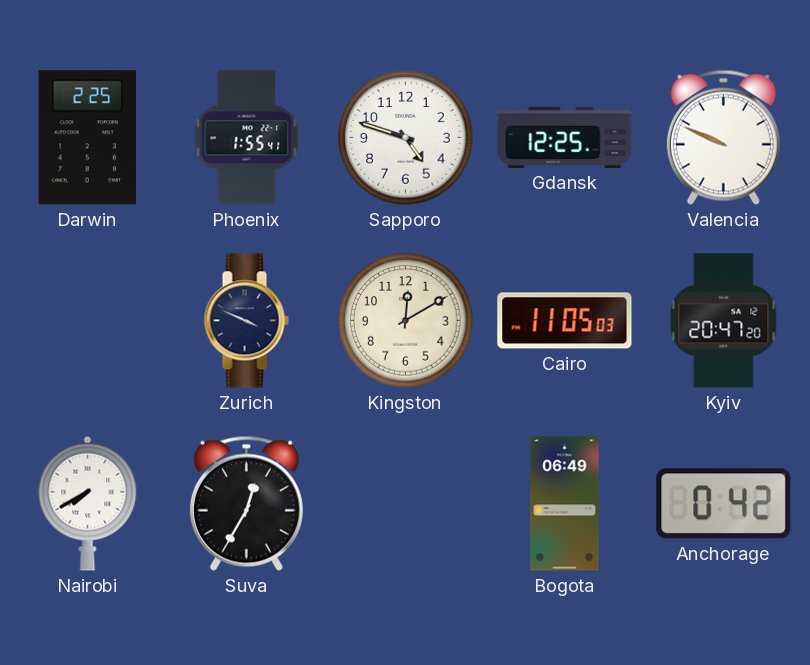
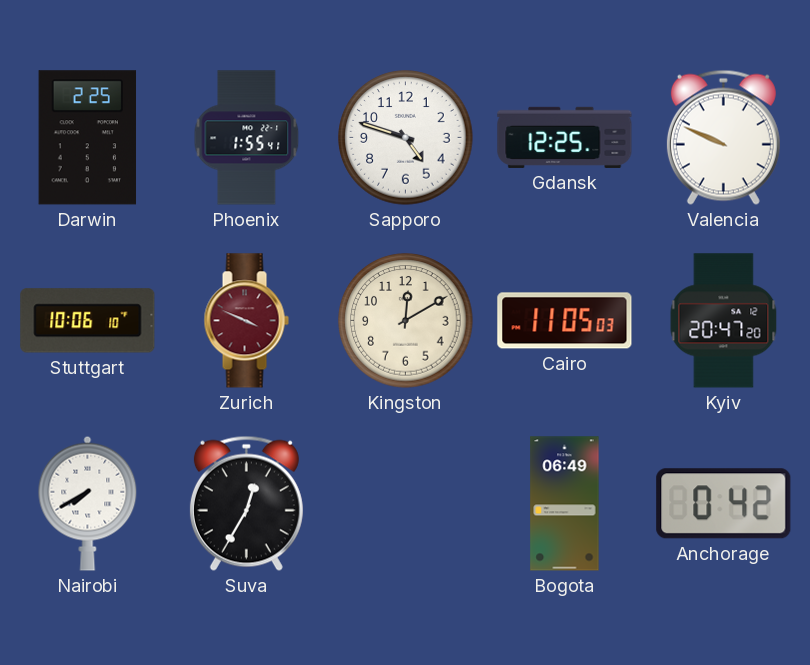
Stuttgart: none -> 10:06
Zurich dial: navy -> burgundy
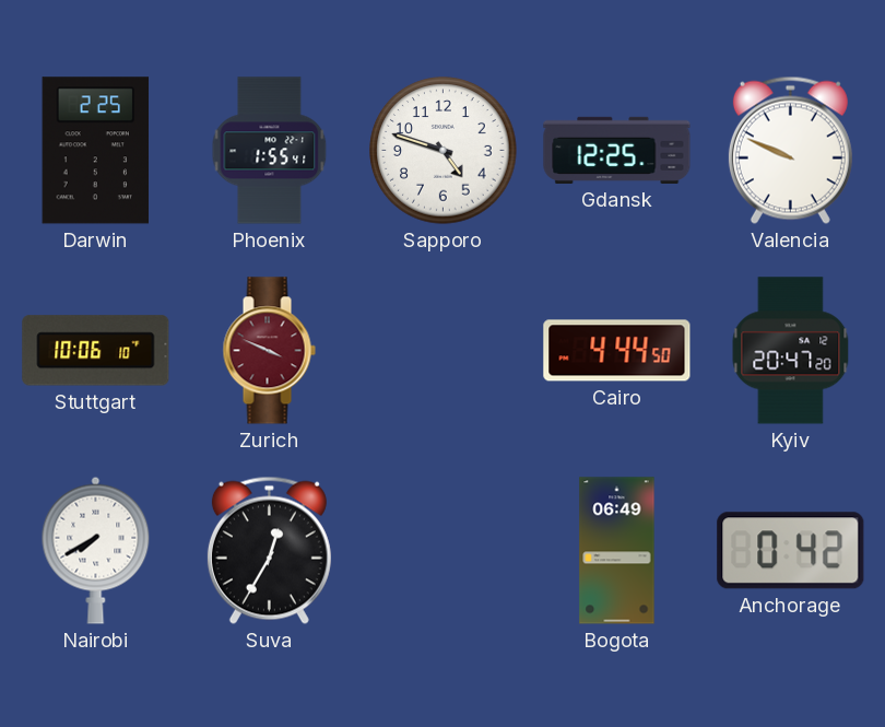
Kingston: 12:10 -> none
Cairo: 11:05 -> 4:44
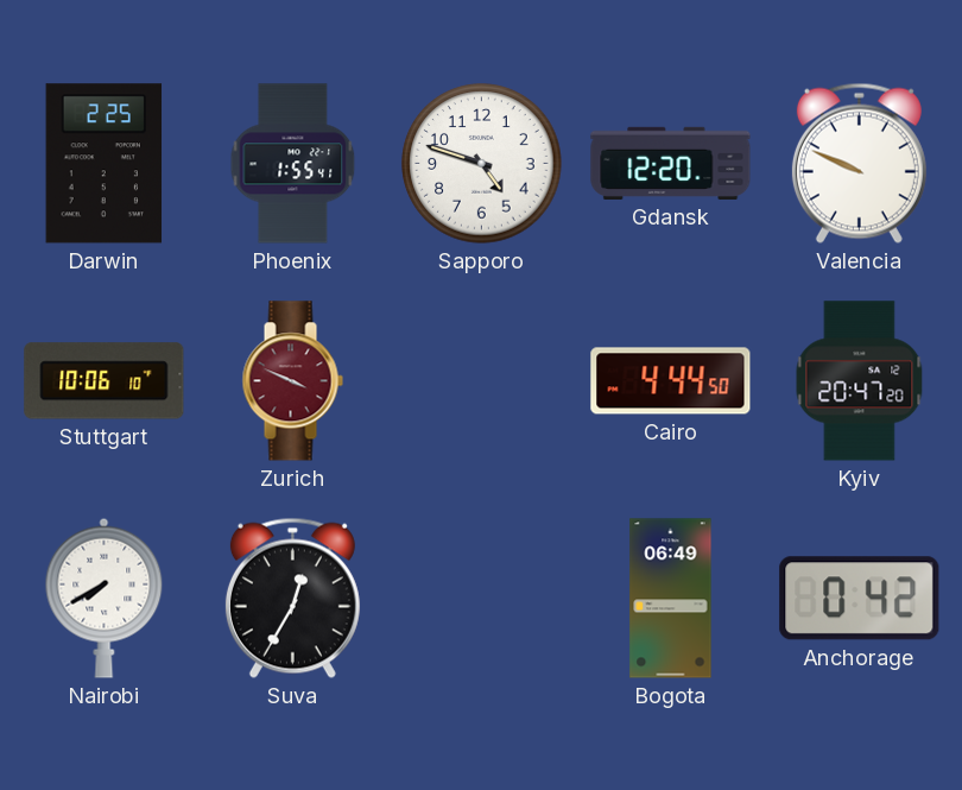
Gdansk: 12:25 -> 12:20
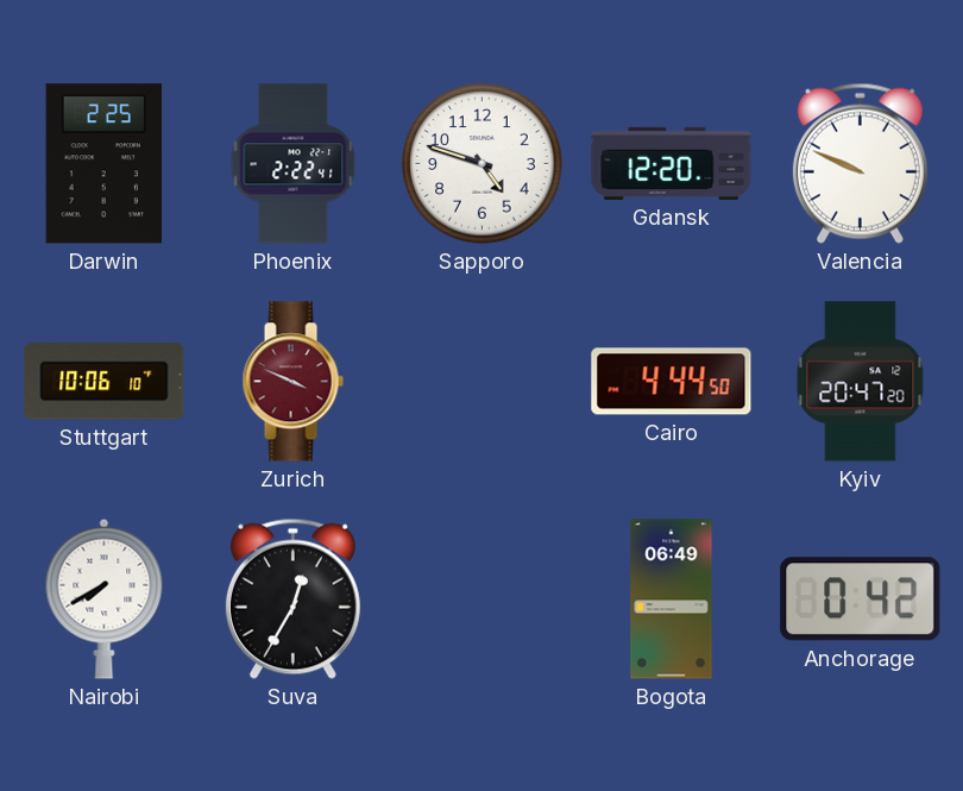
Phoenix: 1:55 -> 2:22
